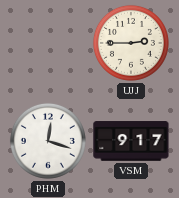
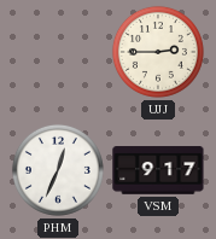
PHM: 12:18 -> 12:34
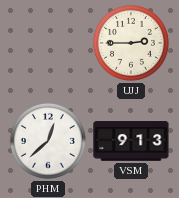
PHM: 12:34 -> 12:38
VSM: 9:17 -> 9:13
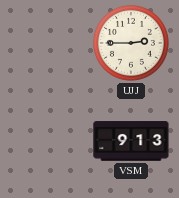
PHM: 12:38 -> none
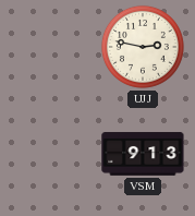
UJJ: 2:45 -> 2:47
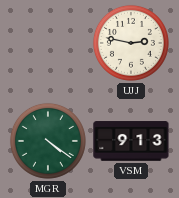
MGR: none -> 4:21
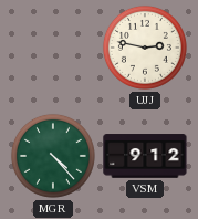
MGR: 4:21 -> 4:23
VSM: 9:13 -> 9:12
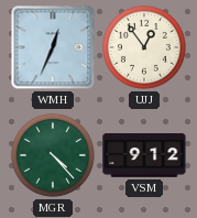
WMH: none -> 12:34
UJJ: 2:47 -> 12:54
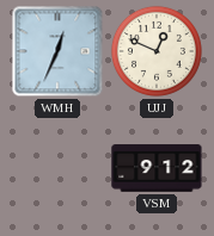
UJJ: 12:54 -> 12:49
MGR: 4:23 -> none
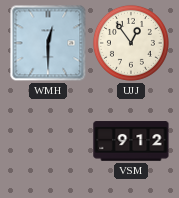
WMH: 12:34 -> 12:30
UJJ: 12:49 -> 12:54
